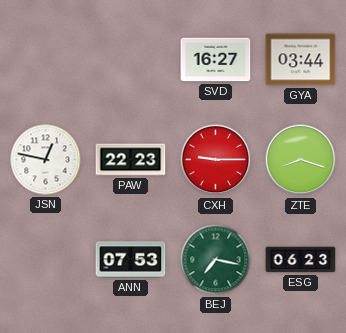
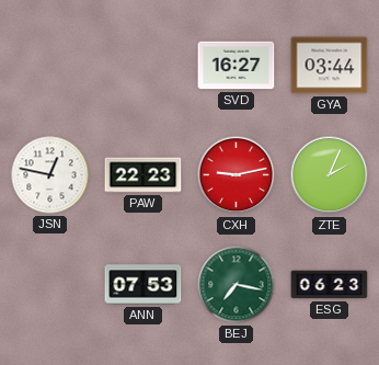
CXH: 9:15 -> 9:13
ZTE: 8:18 -> 2:04
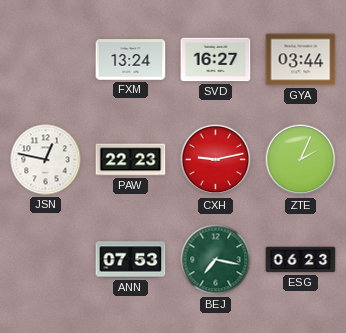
FXM: none -> 13:24
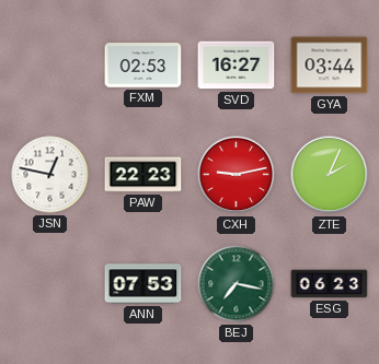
FXM: 13:24 -> 02:53
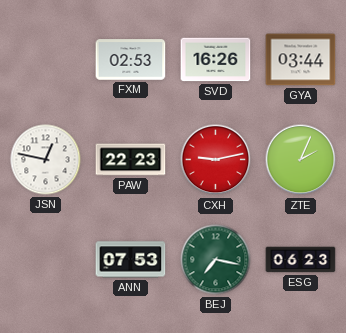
SVD: 16:27 -> 16:26
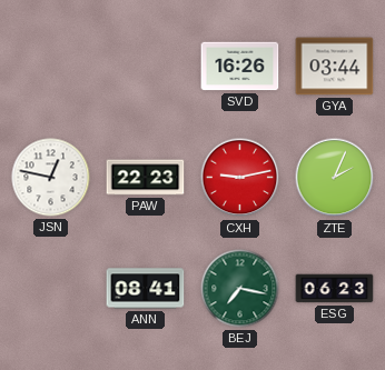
FXM: 02:53 -> none
ANN: 07:53 -> 08:41
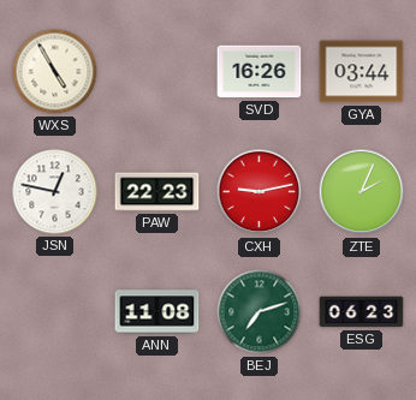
WXS: none -> 4:55
ANN: 08:41 -> 11:08
BEJ: 7:17 -> 7:12
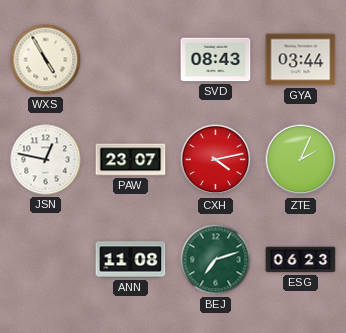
SVD: 16:26 -> 08:43
PAW: 22:23 -> 23:07
CXH: 9:13 -> 4:13
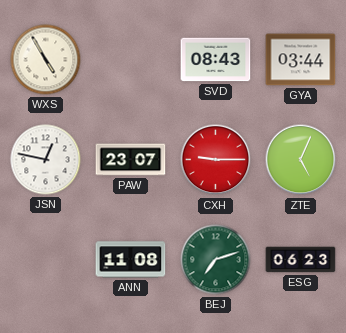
CXH: 4:13 -> 9:15
ZTE: 2:04 -> 5:04
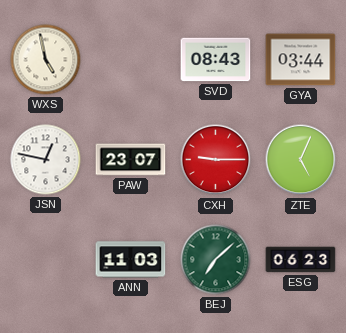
WXS: 4:55 -> 4:58
ANN: 11:08 -> 11:03
BEJ: 7:12 -> 7:08
